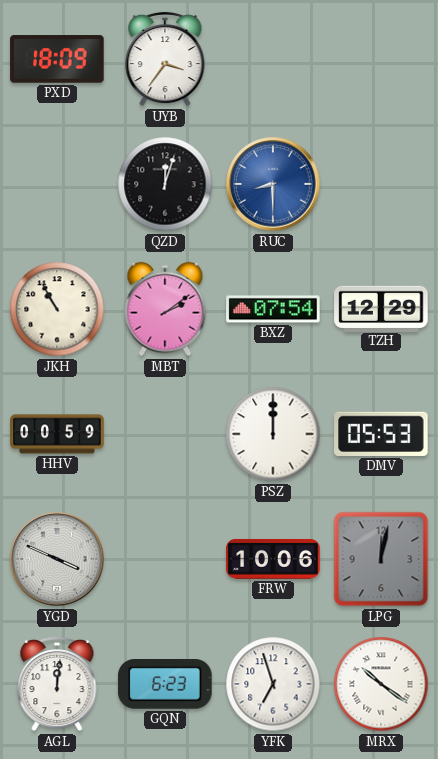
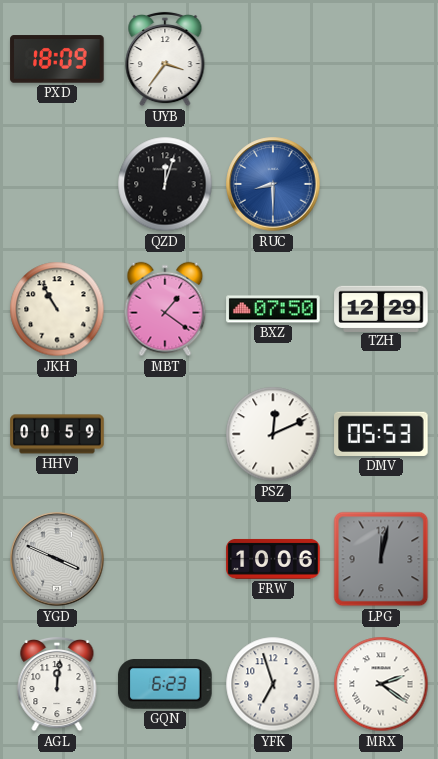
MBT: 2:09 -> 1:21
BXZ: 07:54 -> 07:50
PSZ: 12:00 -> 12:11
MRX: 10:21 -> 2:21
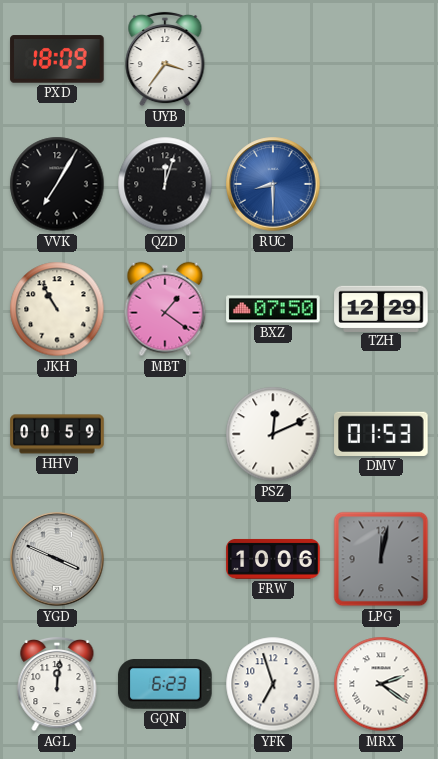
VVK: none -> 7:05
DMV: 05:53 -> 01:53
